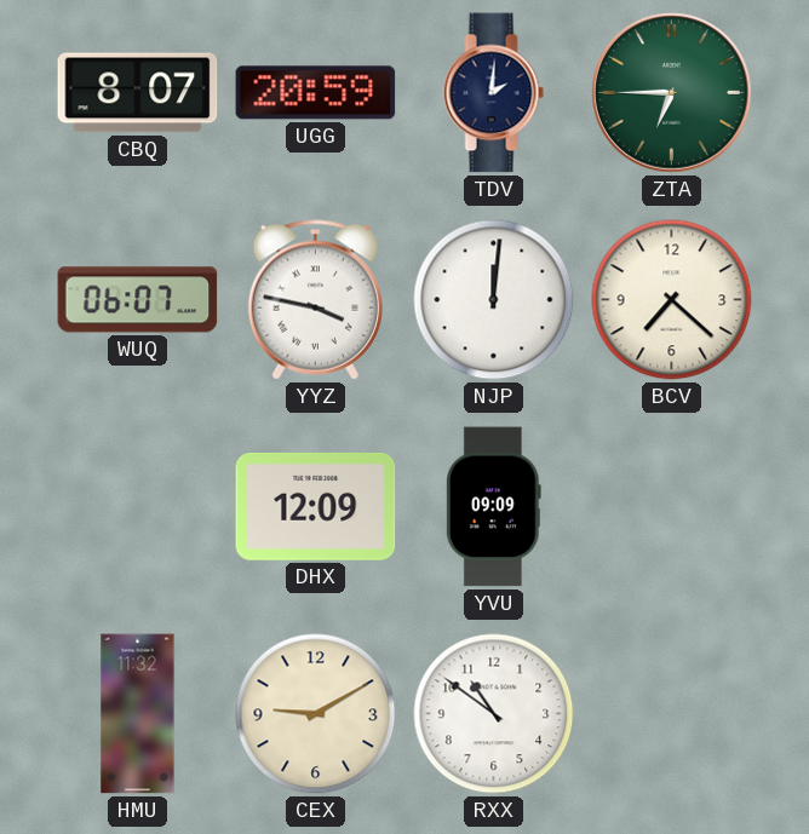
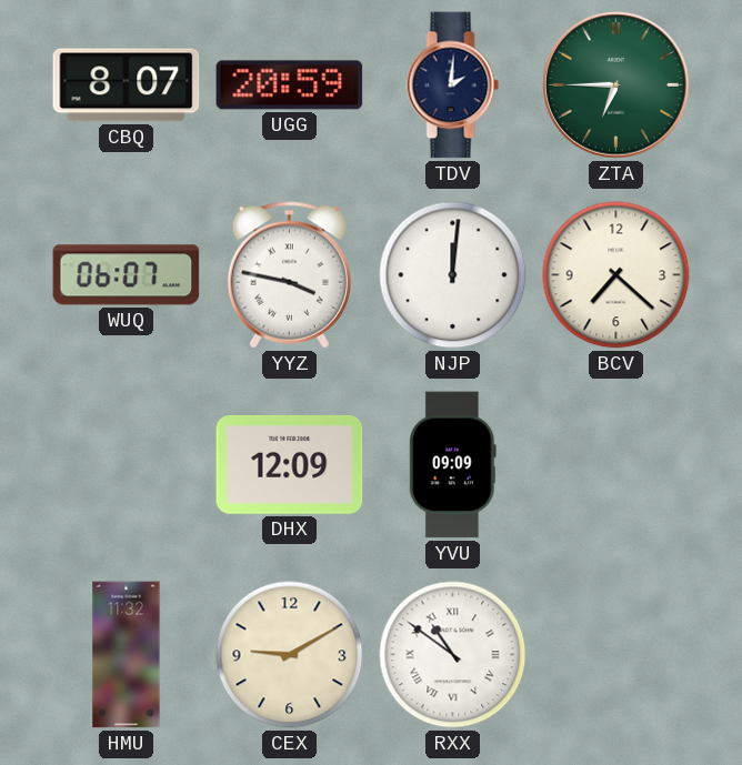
RXX numerals: Arabic -> Roman
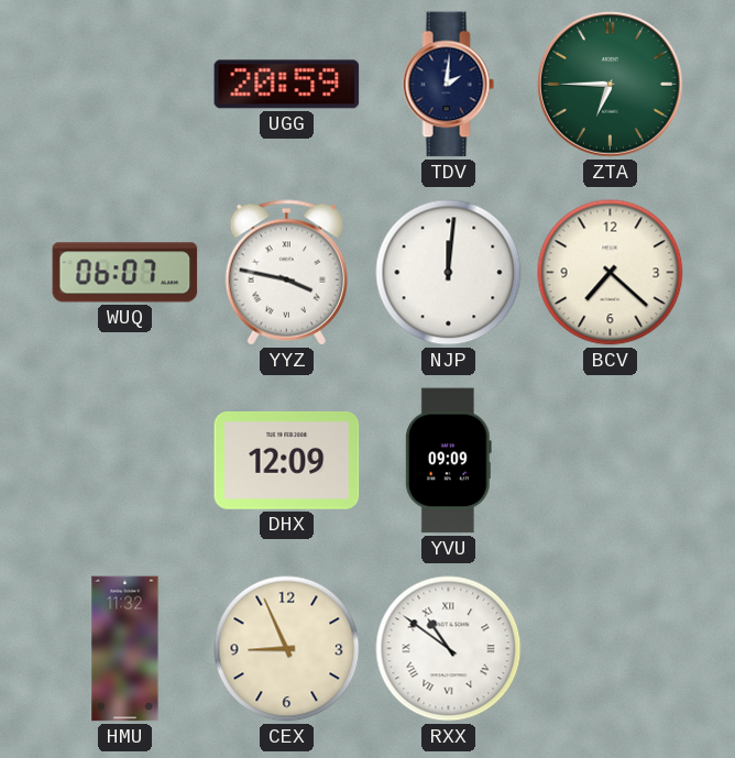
CBQ: 8:07 -> none
CEX: 9:10 -> 8:56
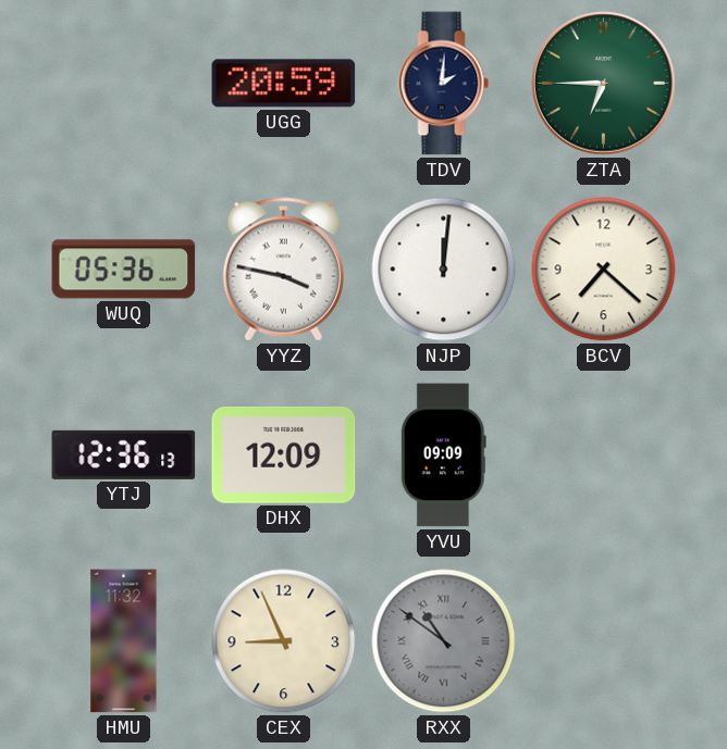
WUQ: 06:07 -> 05:36
YTJ: none -> 12:36
RXX dial: white -> grey
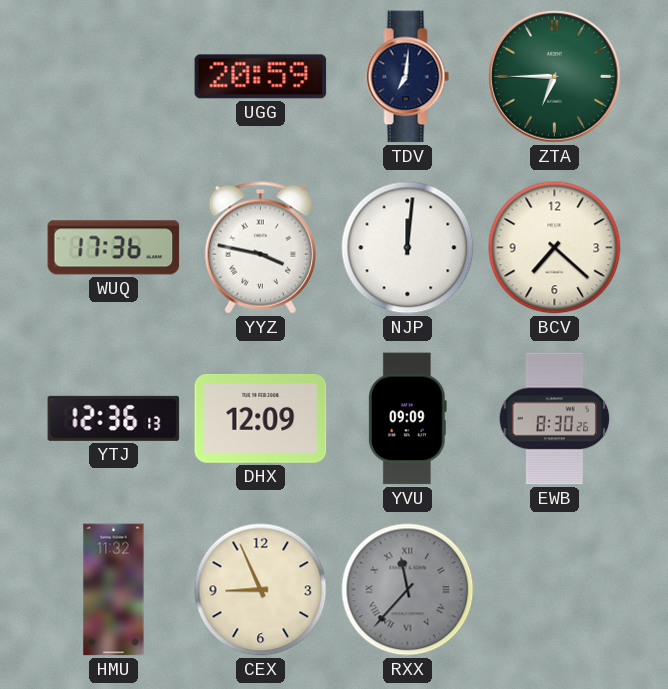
TDV: 2:01 -> 7:01
WUQ: 05:36 -> 17:36
EWB: none -> 8:30
RXX: 10:51 -> 11:37
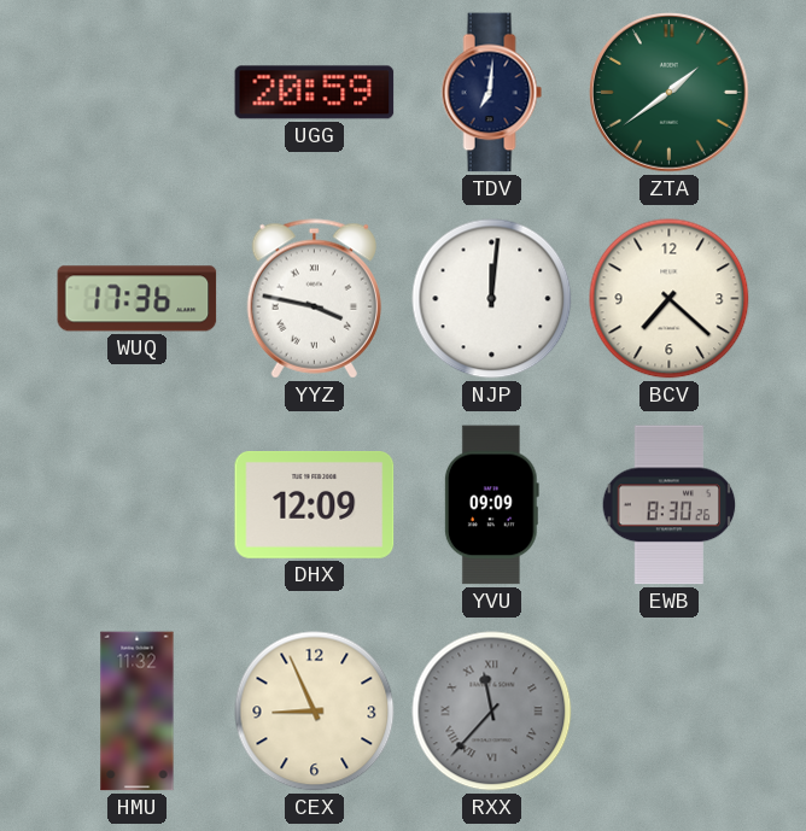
ZTA: 6:45 -> 1:39
YTJ: 12:36 -> none
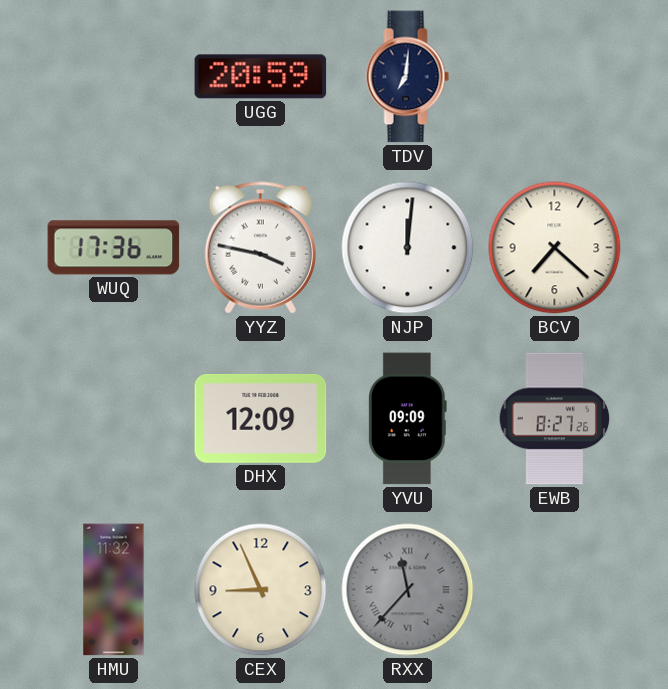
ZTA: 1:39 -> none
EWB: 8:30 -> 8:27
